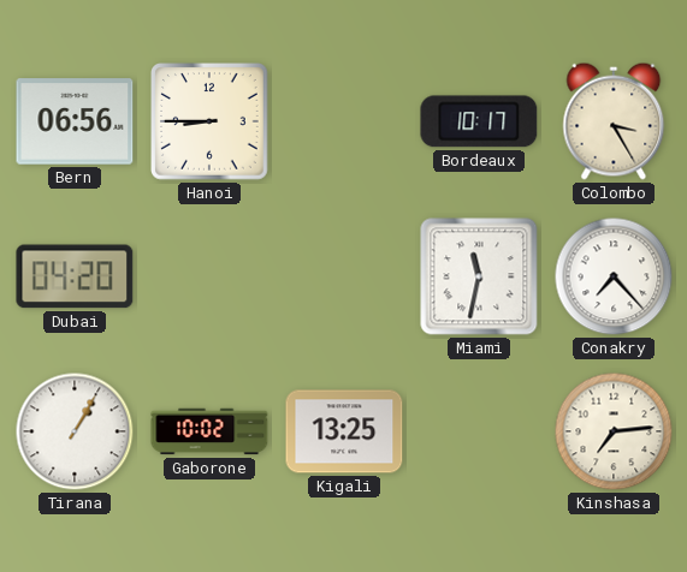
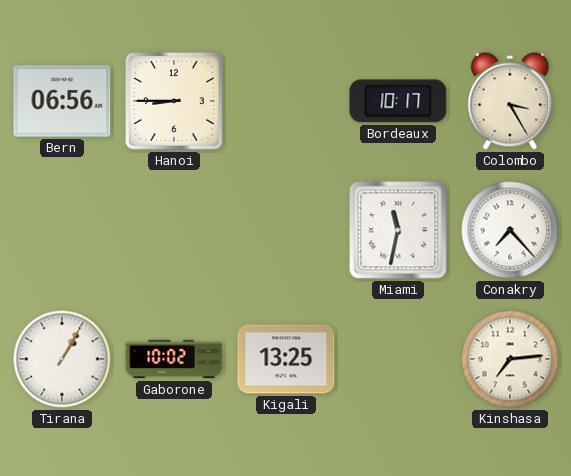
Dubai: 04:20 -> none
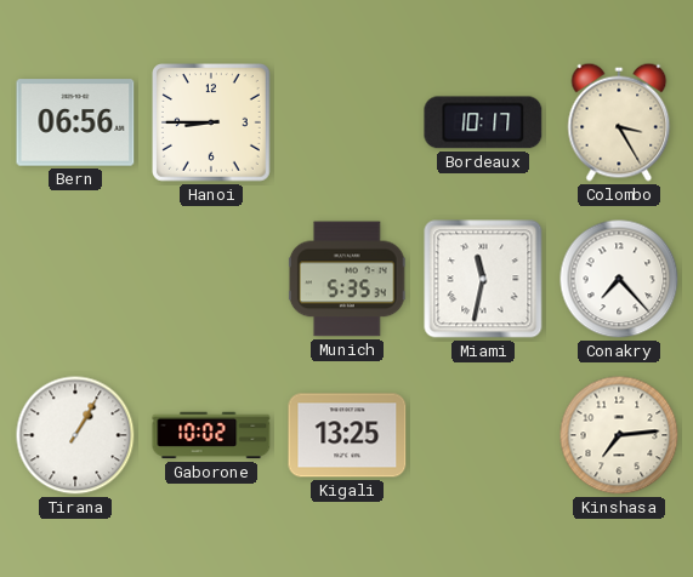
Munich: none -> 5:35
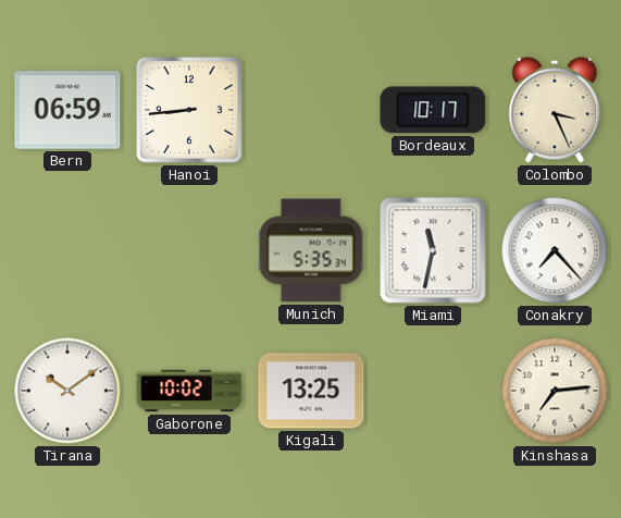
Bern: 06:56 -> 06:59
Hanoi: 8:45 -> 8:44
Colombo: 3:25 -> 3:26
Tirana: 1:05 -> 10:09
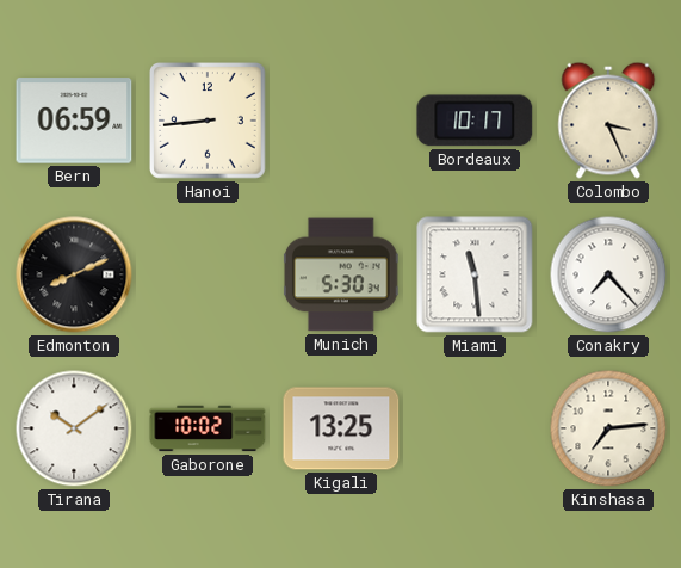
Edmonton: none -> 8:11
Munich: 5:35 -> 5:30
Miami: 11:32 -> 11:29
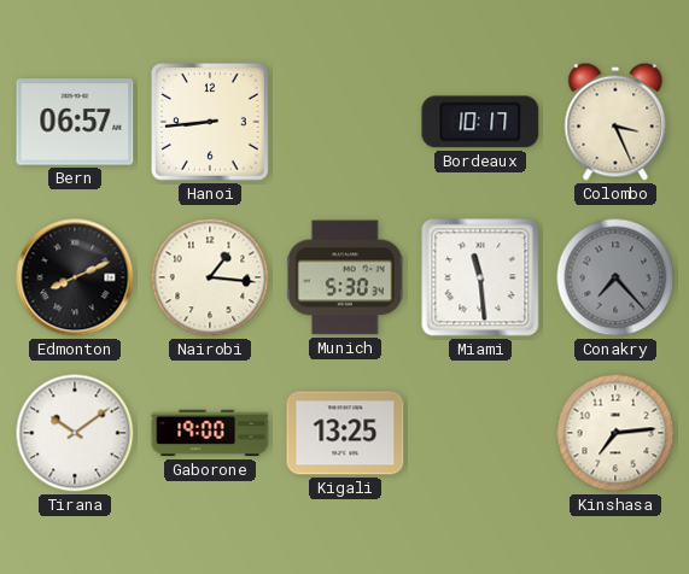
Bern: 06:59 -> 06:57
Nairobi: none -> 1:16
Conakry dial: white -> grey
Gaborone: 10:02 -> 19:00
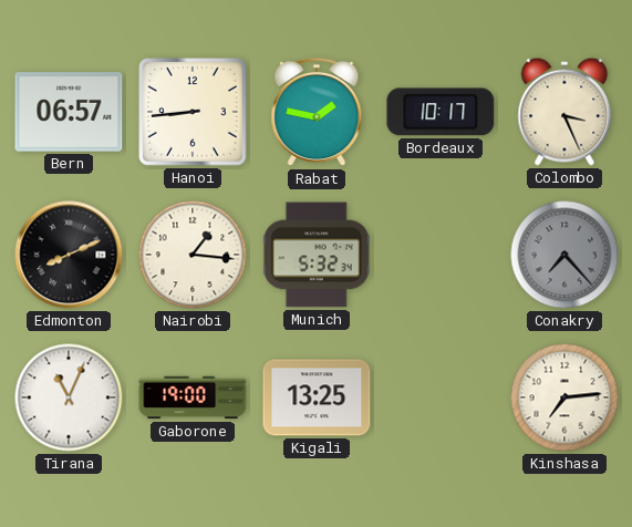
Rabat: none -> 1:47
Munich: 5:30 -> 5:32
Miami: 11:29 -> none
Tirana: 10:09 -> 11:04
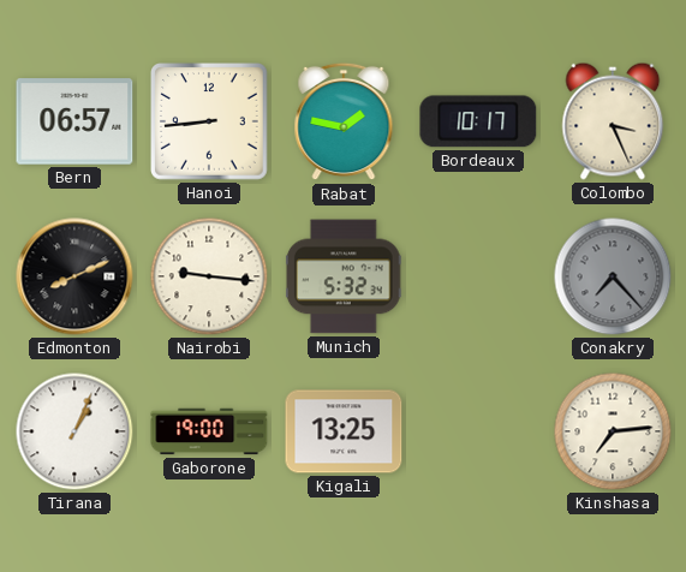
Nairobi: 1:16 -> 9:16
Tirana: 11:04 -> 1:04
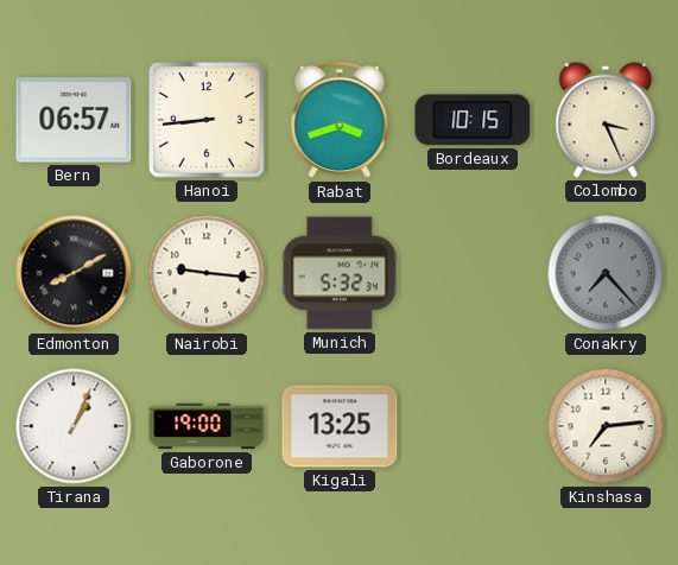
Rabat: 1:47 -> 3:42
Bordeaux: 10:17 -> 10:15
Edmonton: 8:11 -> 8:10
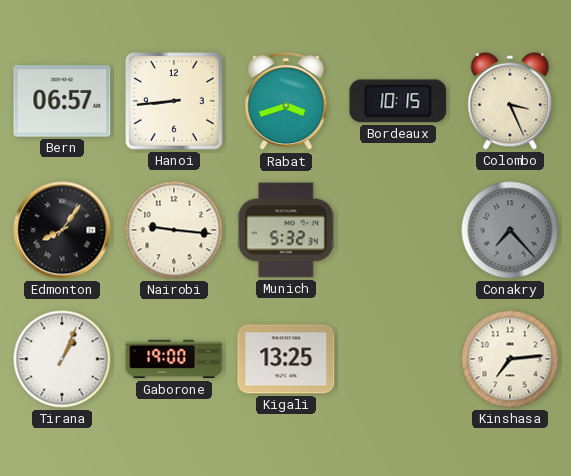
Edmonton: 8:10 -> 8:06
